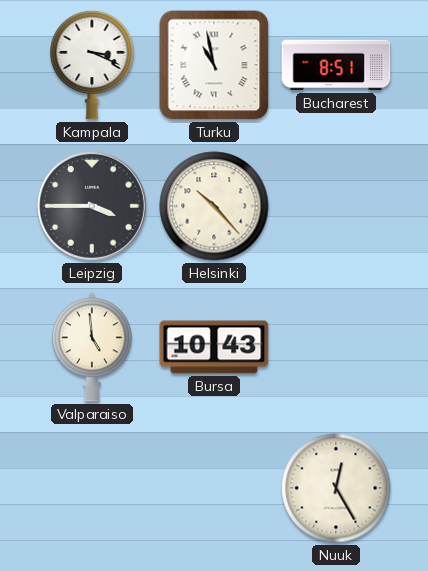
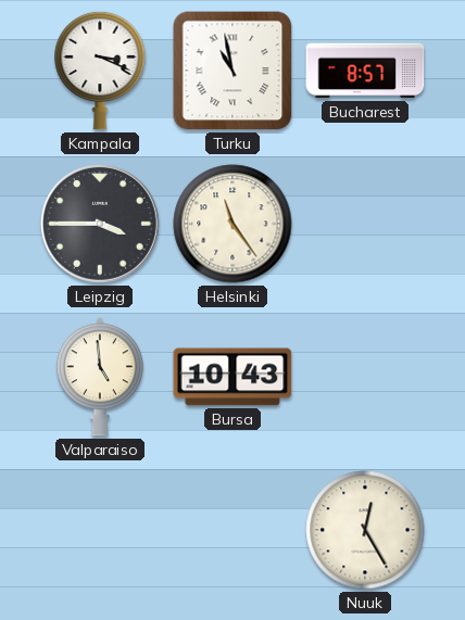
Bucharest: 8:51 -> 8:57
Helsinki: 10:23 -> 11:24
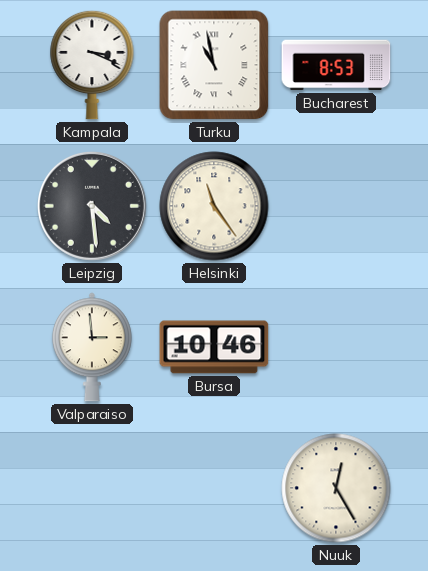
Bucharest: 8:57 -> 8:53
Leipzig: 3:45 -> 4:29
Valparaiso: 4:59 -> 2:59
Bursa: 10:43 -> 10:46
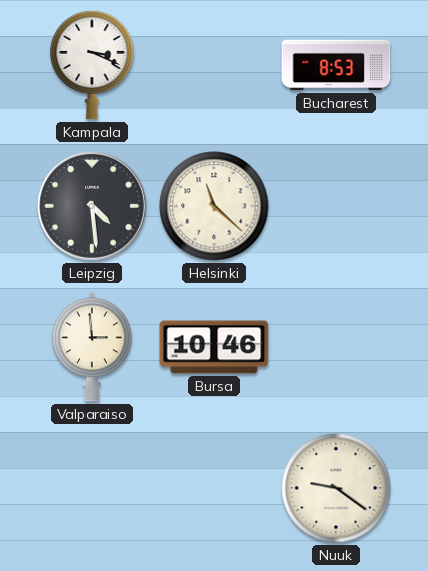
Turku: 10:58 -> none
Helsinki: 11:24 -> 11:22
Nuuk: 12:25 -> 9:21
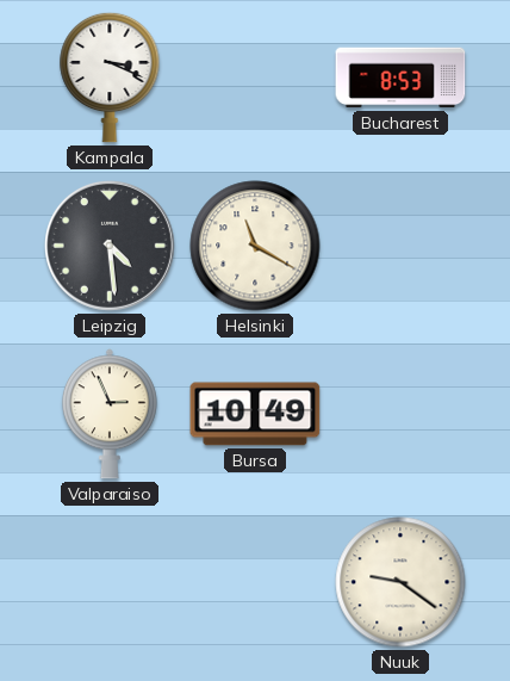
Helsinki: 11:22 -> 11:20
Valparaiso: 2:59 -> 2:56
Bursa: 10:46 -> 10:49
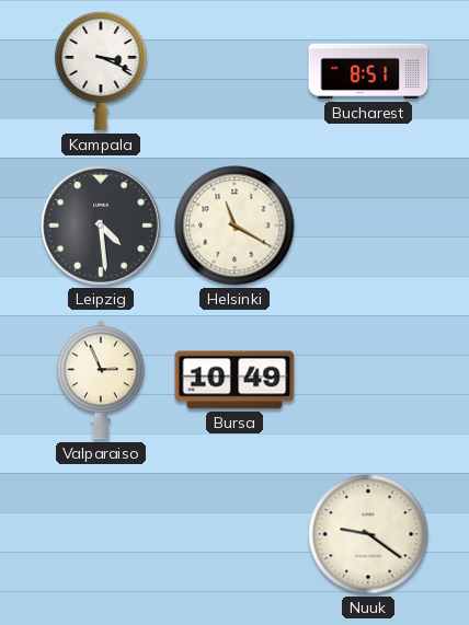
Bucharest: 8:53 -> 8:51
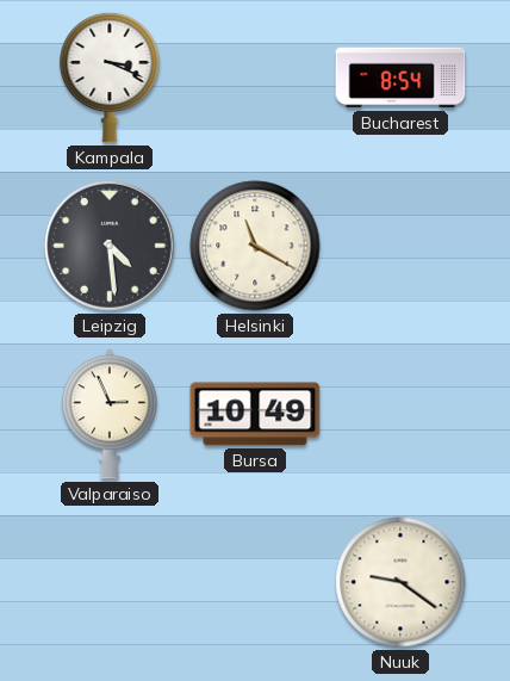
Bucharest: 8:51 -> 8:54
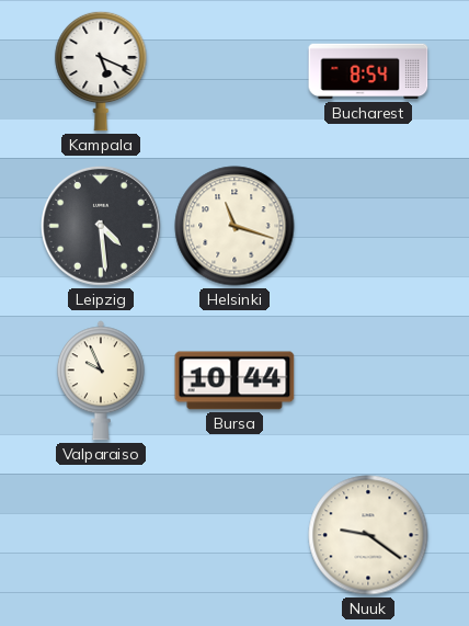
Kampala: 3:19 -> 5:19
Helsinki: 11:20 -> 11:18
Valparaiso: 2:56 -> 9:56
Bursa: 10:49 -> 10:44
